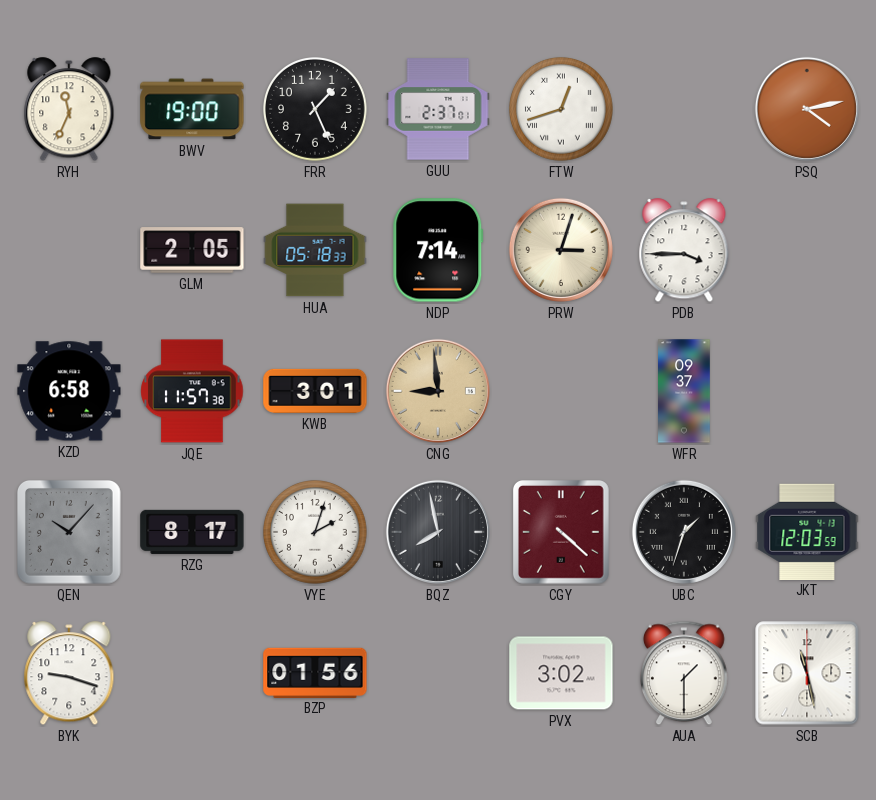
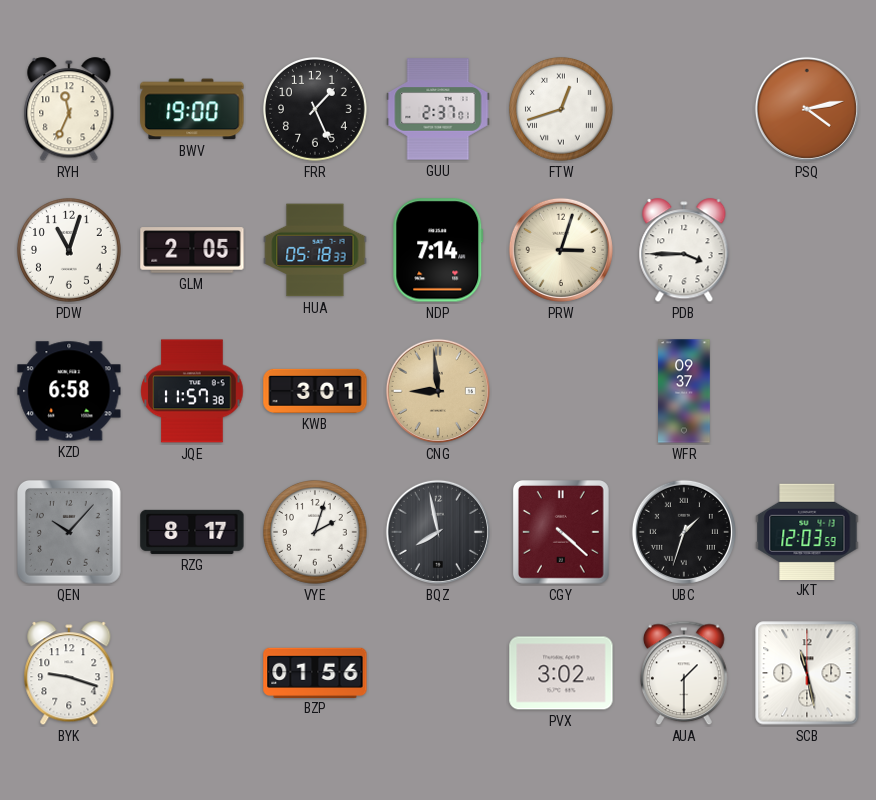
PDW: none -> 11:03
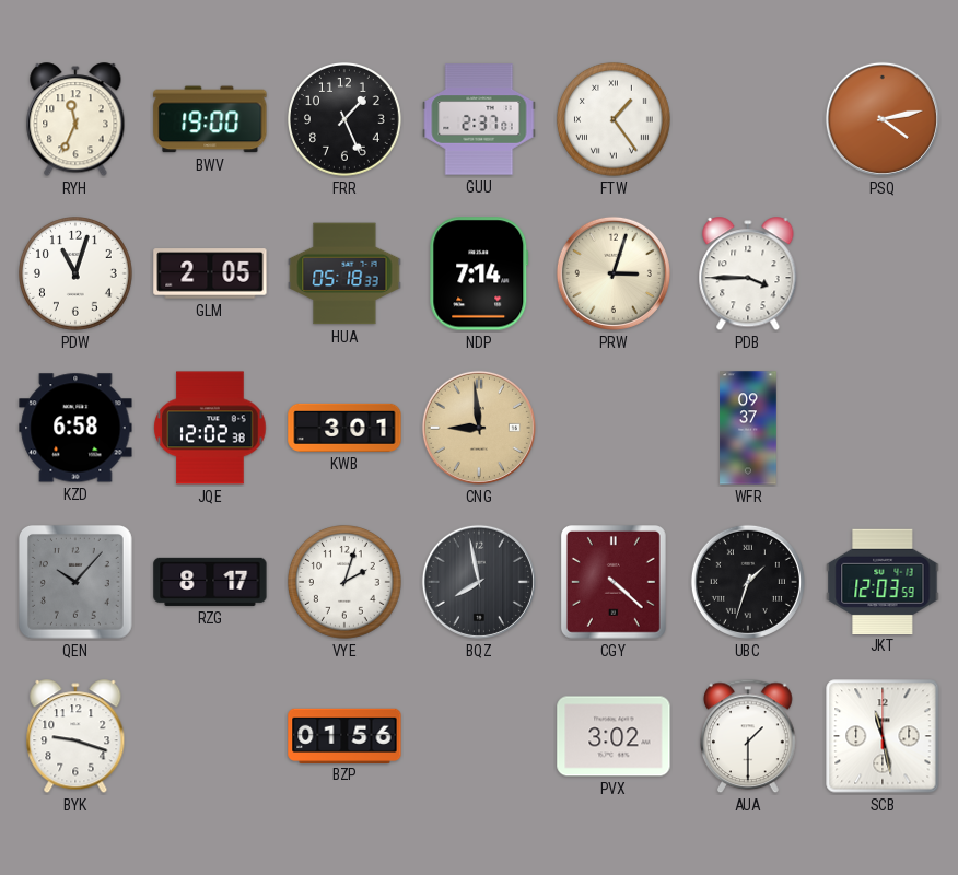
FTW: 12:42 -> 1:24
JQE: 11:57 -> 12:02
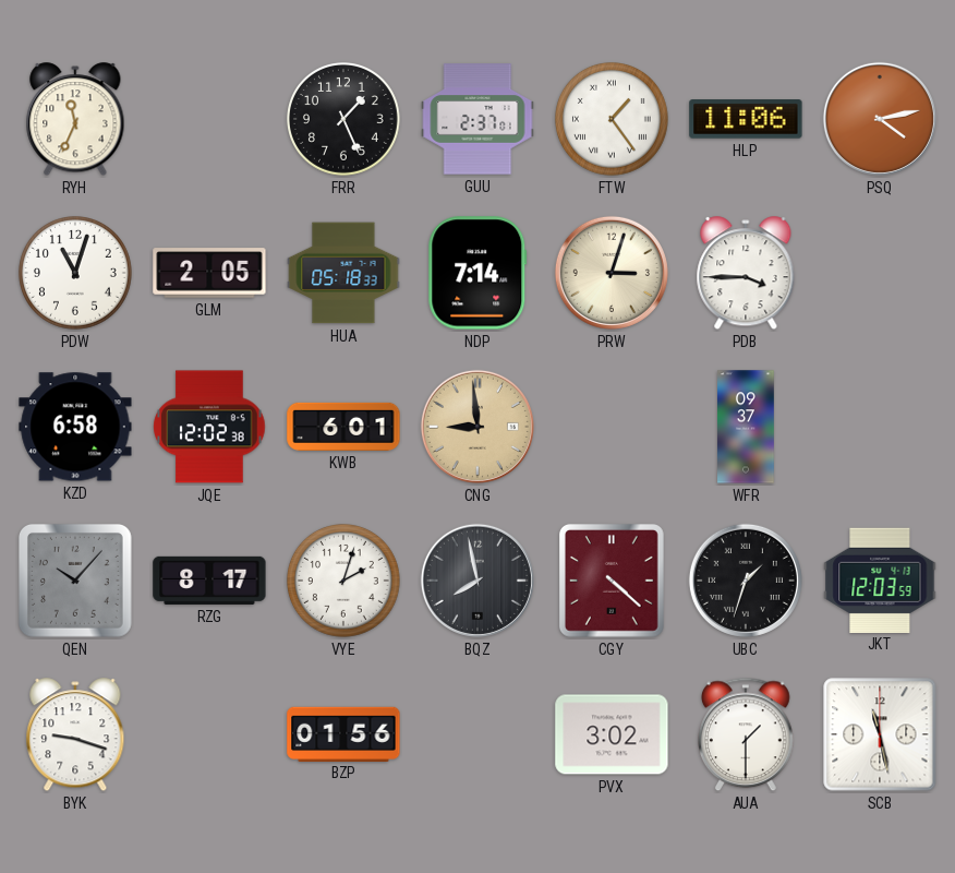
BWV: 19:00 -> none
HLP: none -> 11:06
KWB: 3:01 -> 6:01
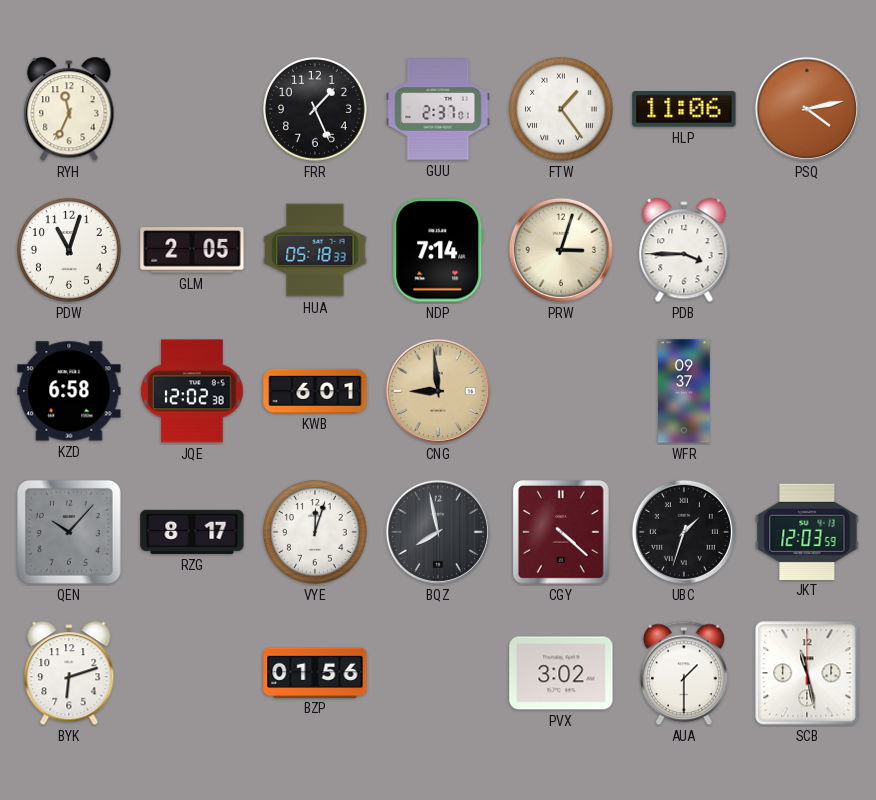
VYE: 2:03 -> 12:03
BYK: 9:18 -> 6:12
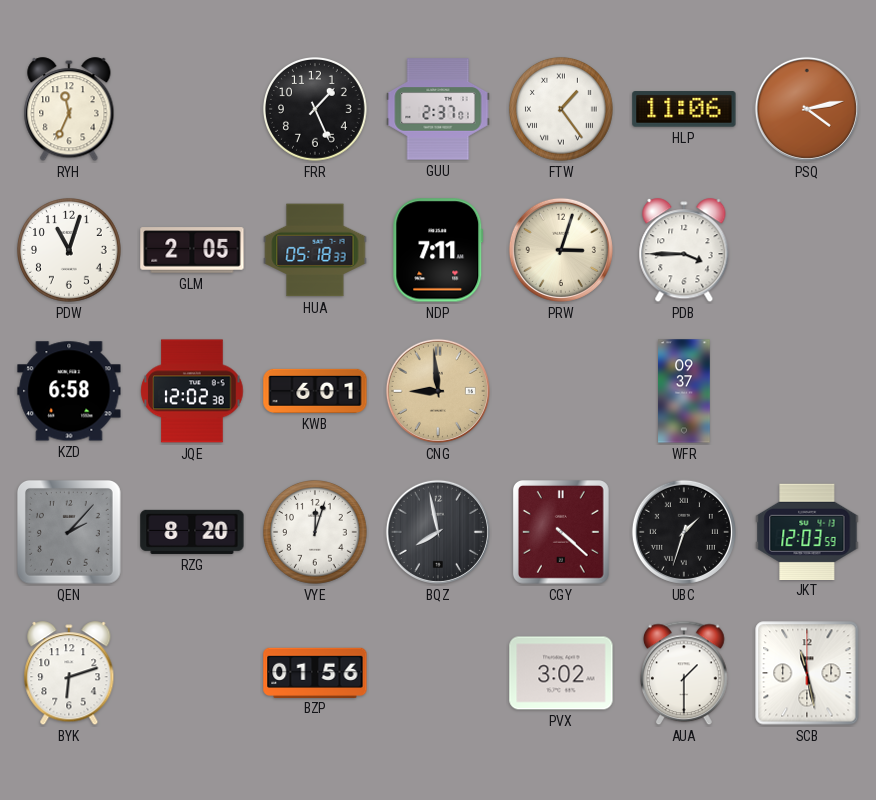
NDP: 7:14 -> 7:11
QEN: 10:07 -> 2:07
RZG: 8:17 -> 8:20
